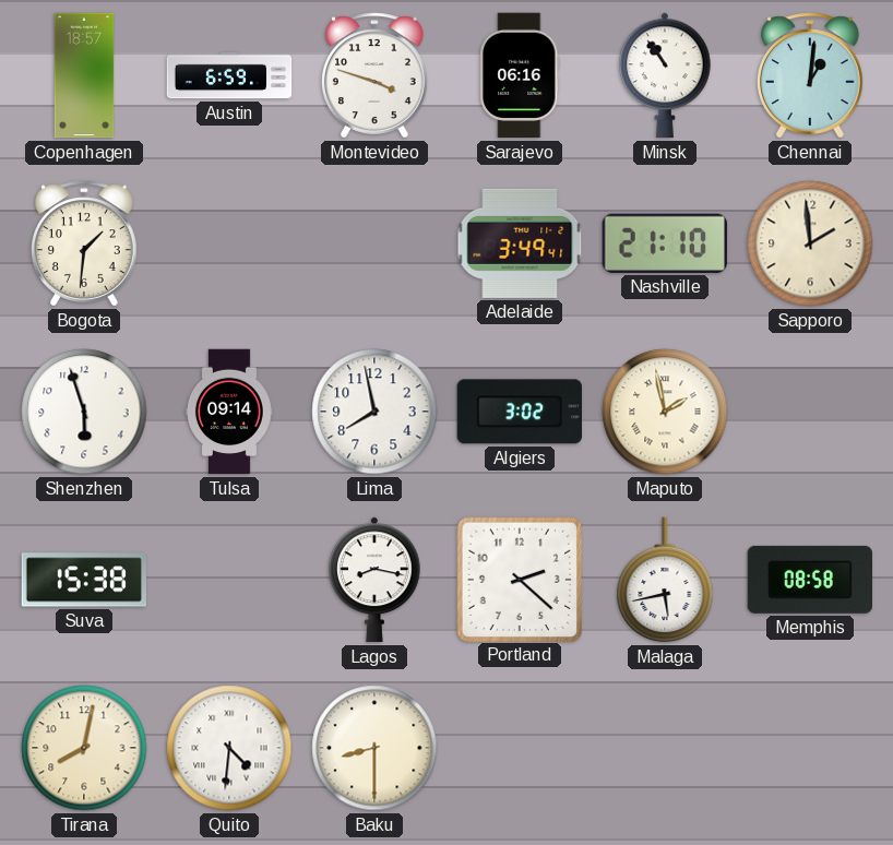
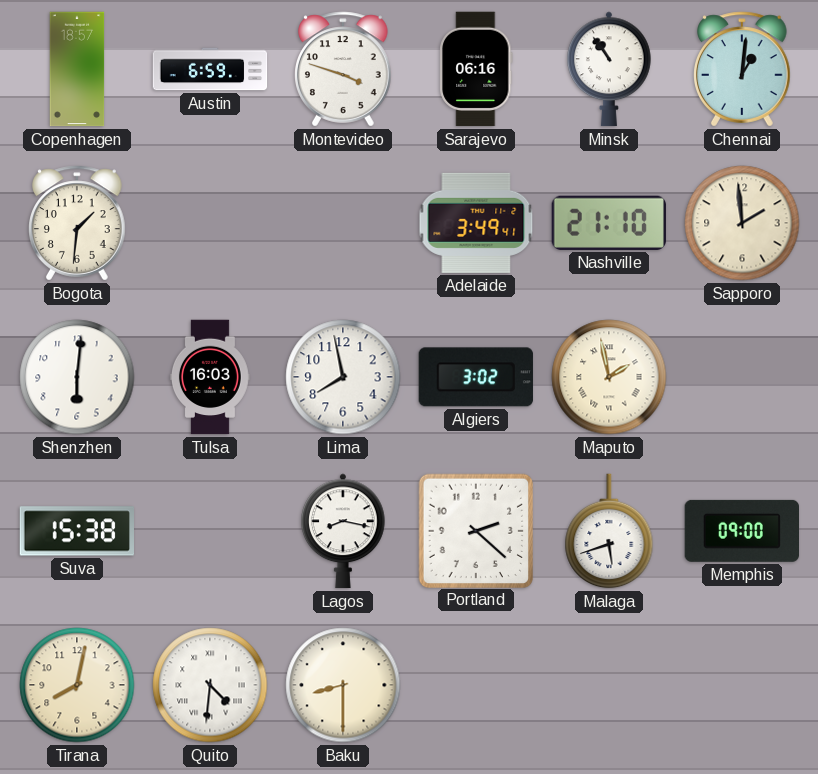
Shenzhen: 5:57 -> 6:01
Tulsa: 09:14 -> 16:03
Malaga: 5:43 -> 5:42
Memphis: 08:58 -> 09:00
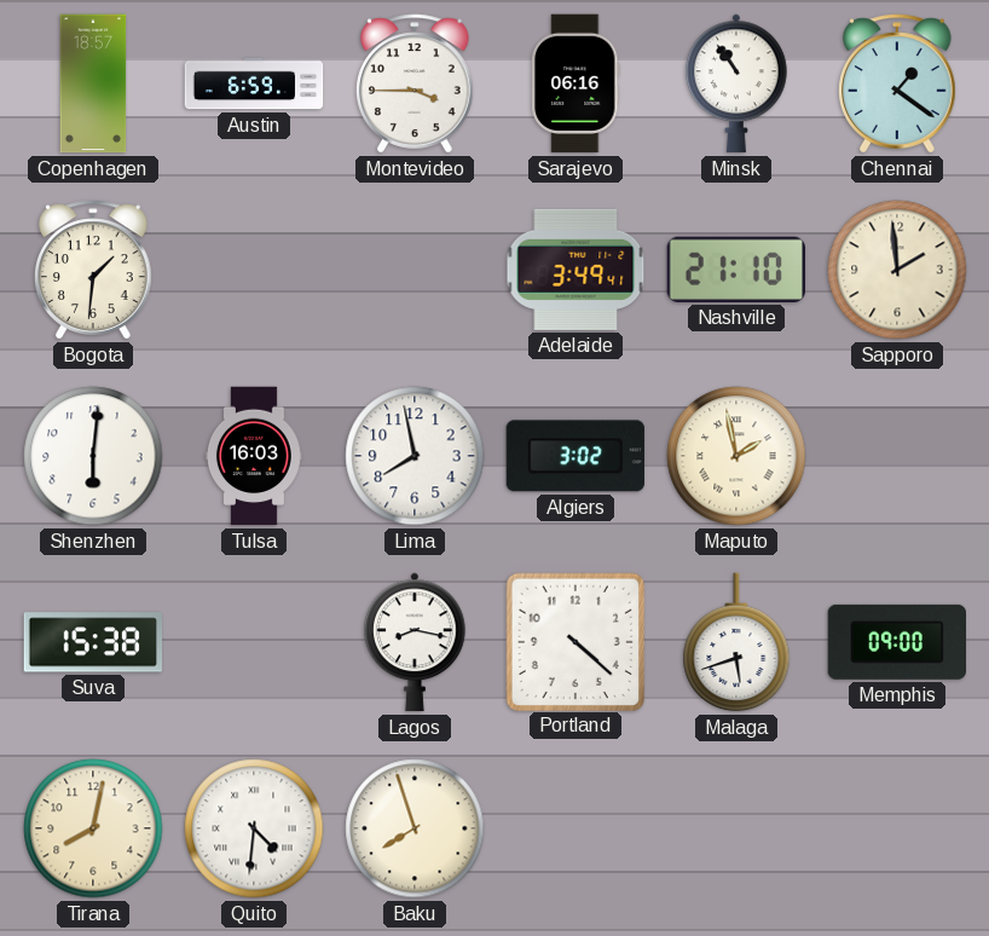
Montevideo: 3:48 -> 3:45
Chennai: 1:01 -> 1:21
Portland: 2:22 -> 4:22
Baku: 8:30 -> 7:57
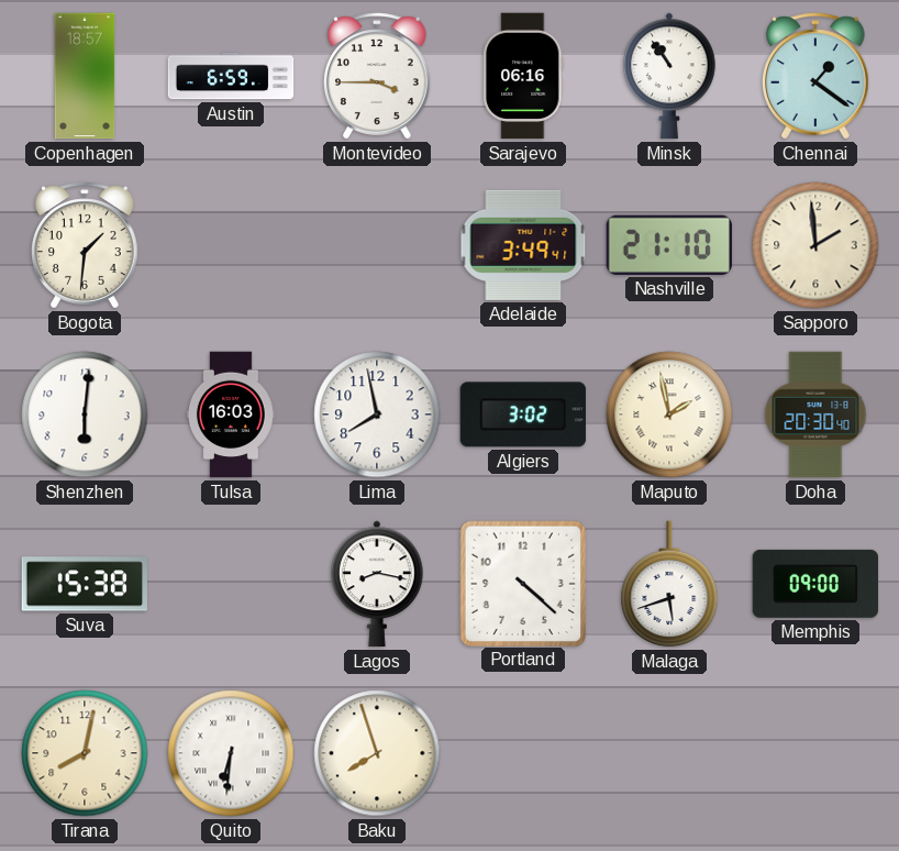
Doha: none -> 20:30
Quito: 4:31 -> 6:31
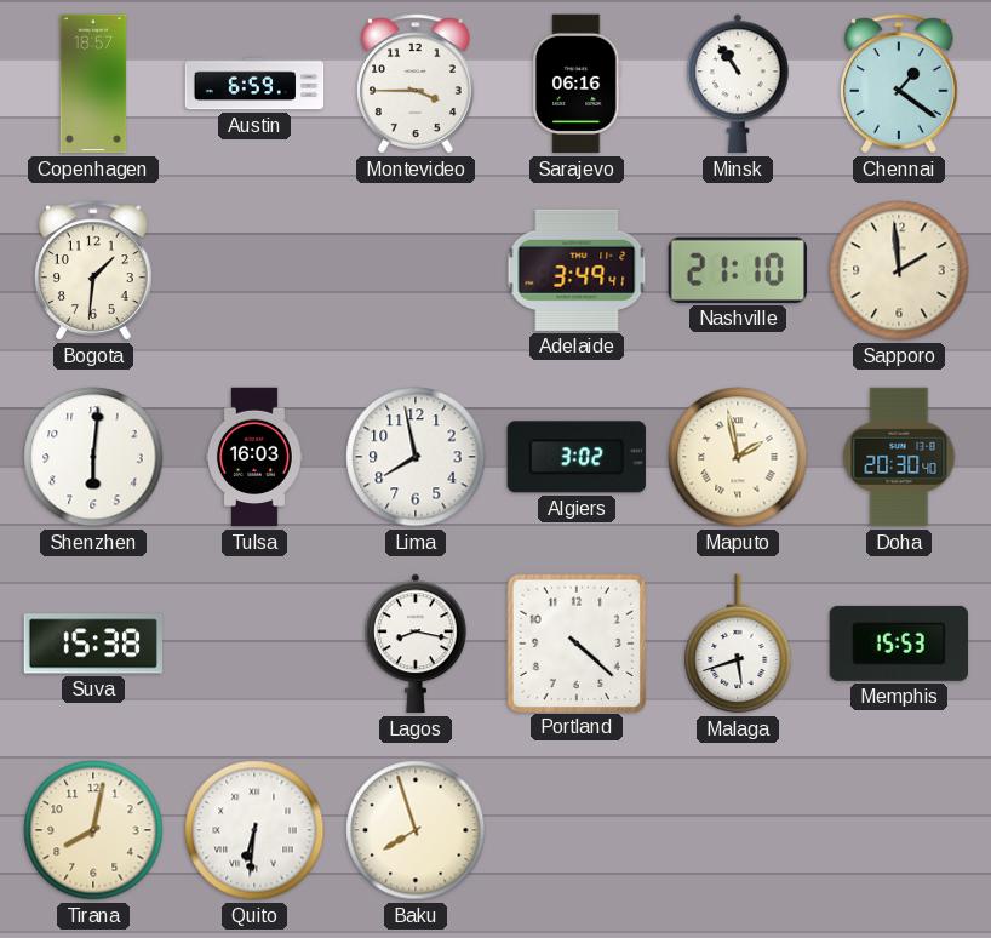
Memphis: 09:00 -> 15:53
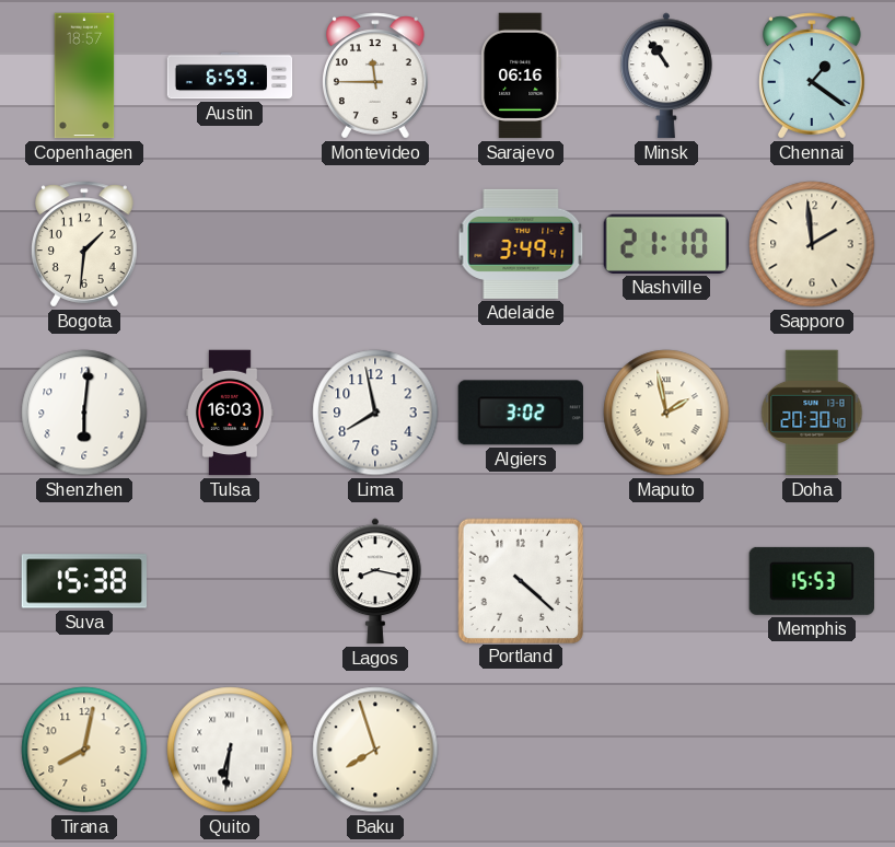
Montevideo: 3:45 -> 11:45
Malaga: 5:42 -> none
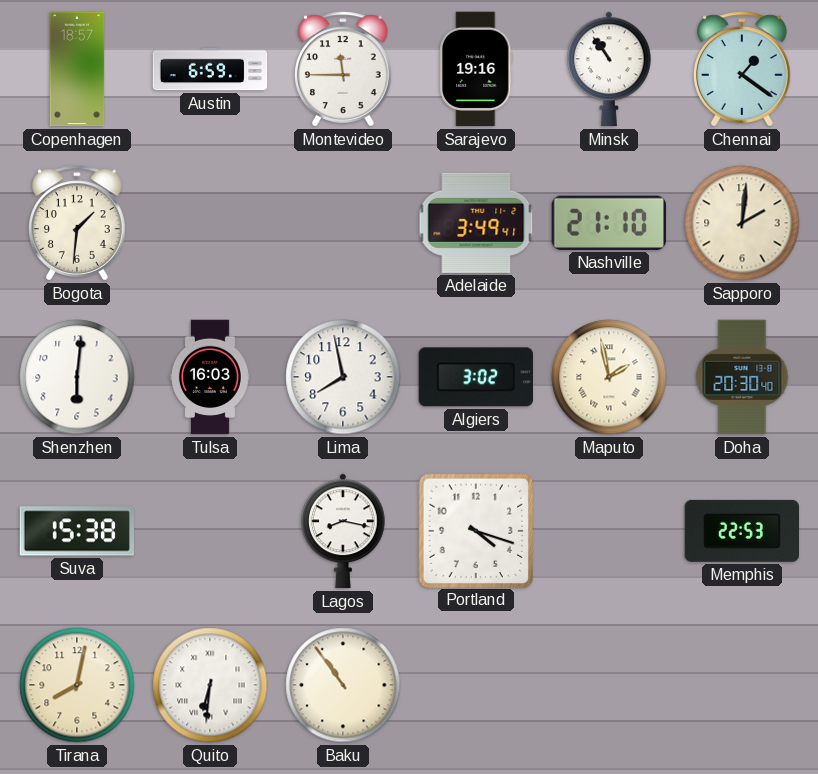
Sarajevo: 06:16 -> 19:16
Sapporo: 1:59 -> 2:01
Portland: 4:22 -> 4:18
Memphis: 15:53 -> 22:53
Baku: 7:57 -> 10:54
